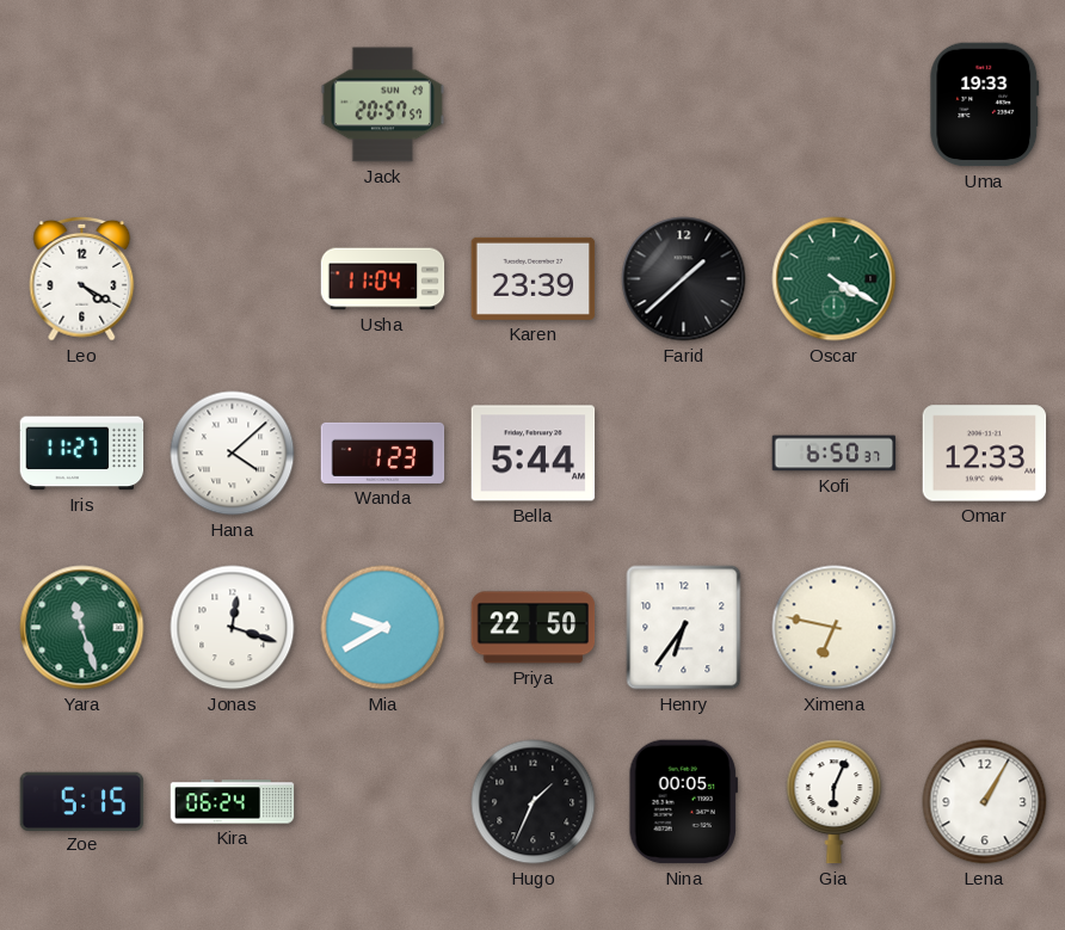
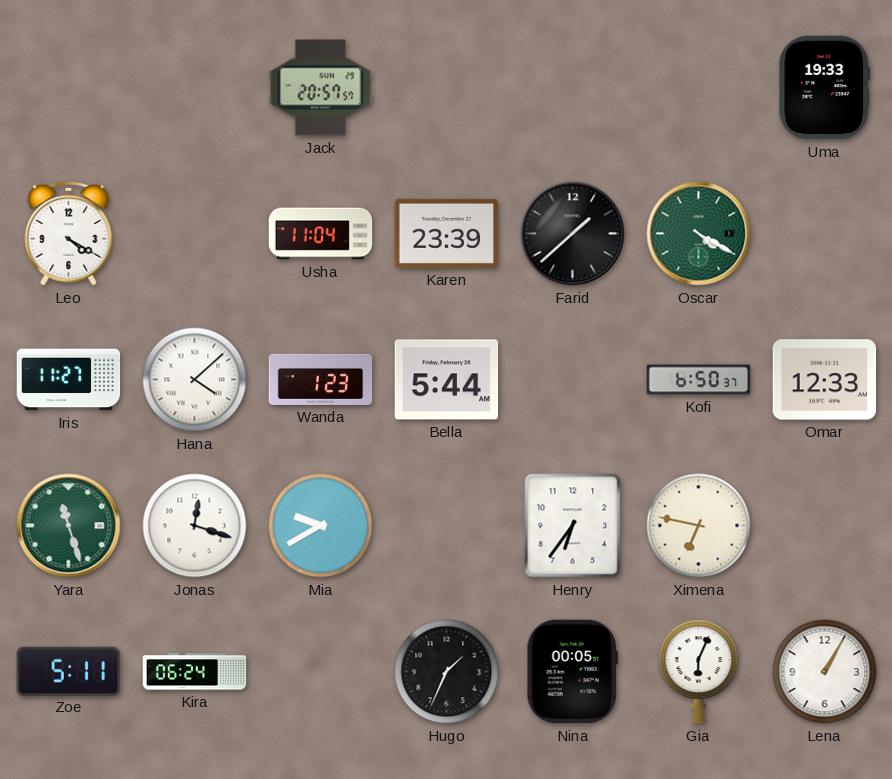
Priya: 22:50 -> none
Zoe: 5:15 -> 5:11
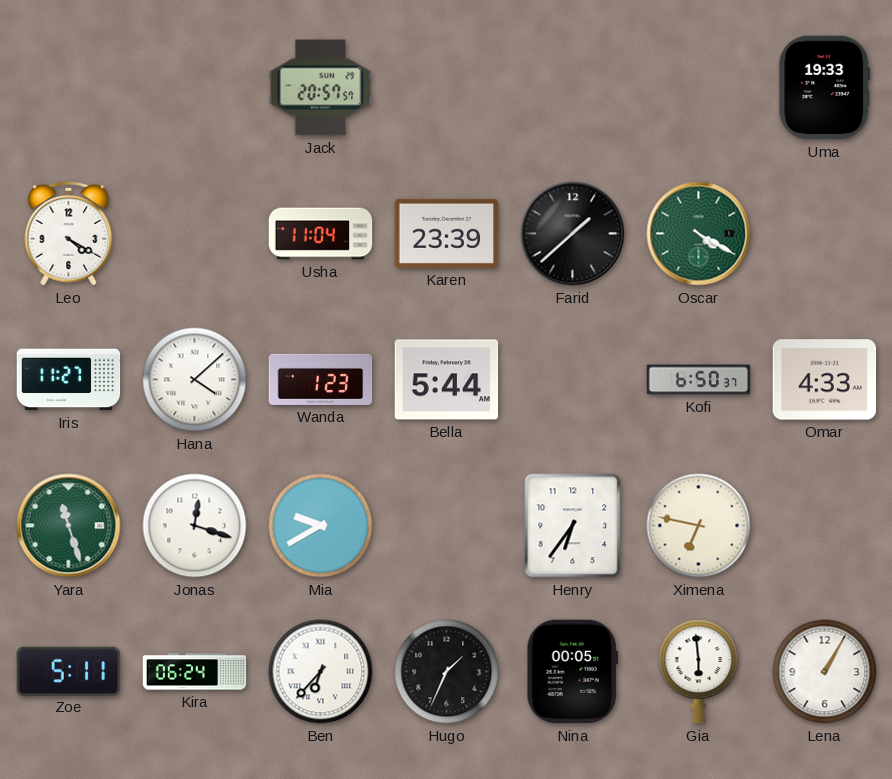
Omar: 12:33 -> 4:33
Ben: none -> 6:37
Gia: 6:04 -> 5:59
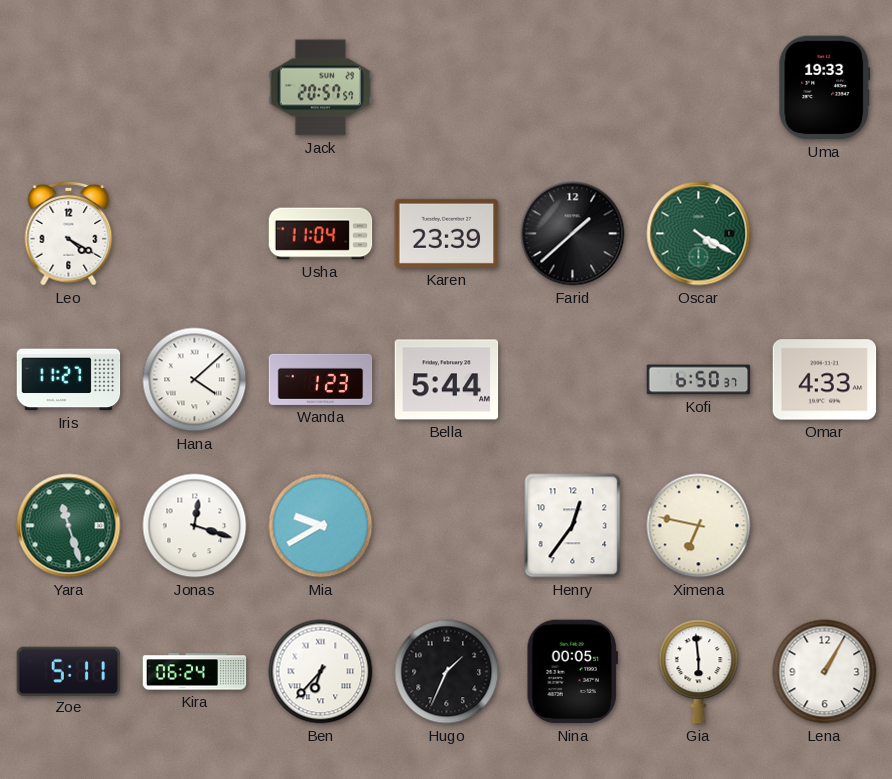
Henry: 6:36 -> 12:36
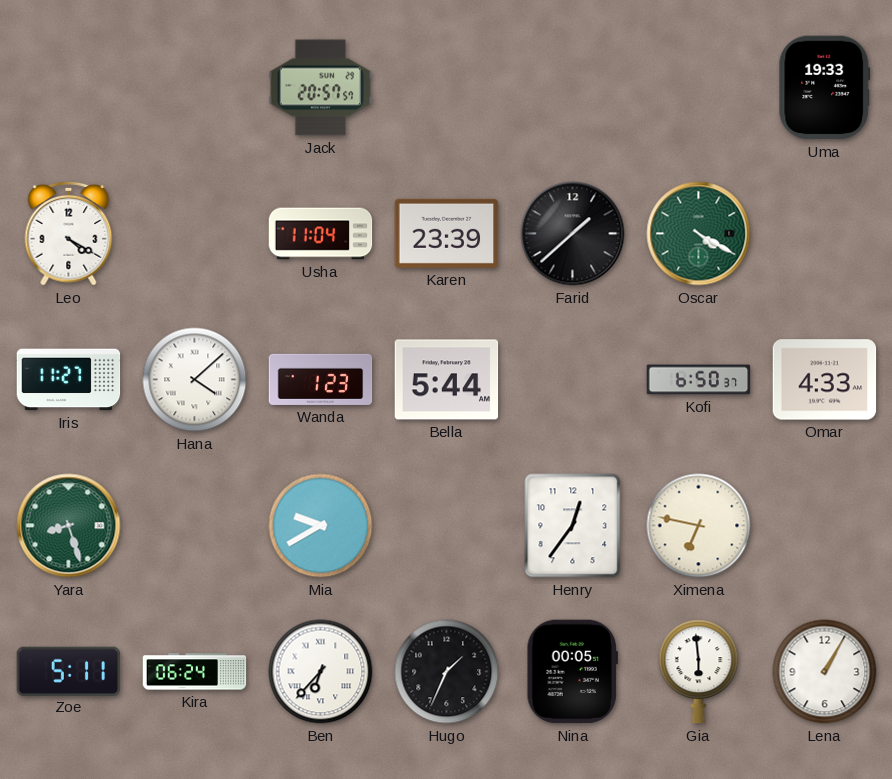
Yara: 11:27 -> 8:27
Jonas: 12:18 -> none
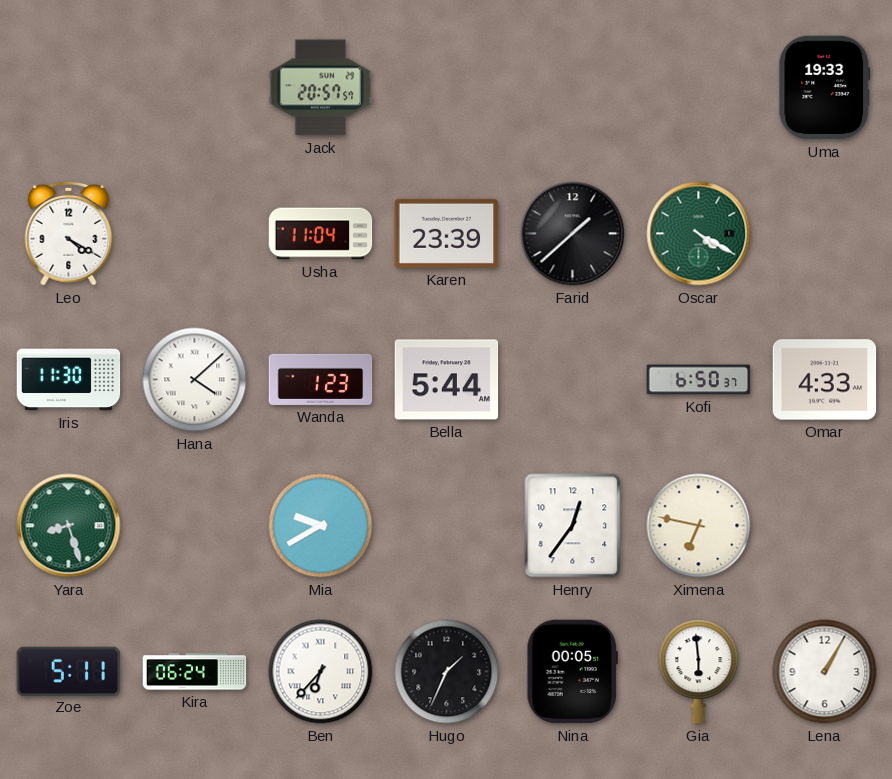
Iris: 11:27 -> 11:30
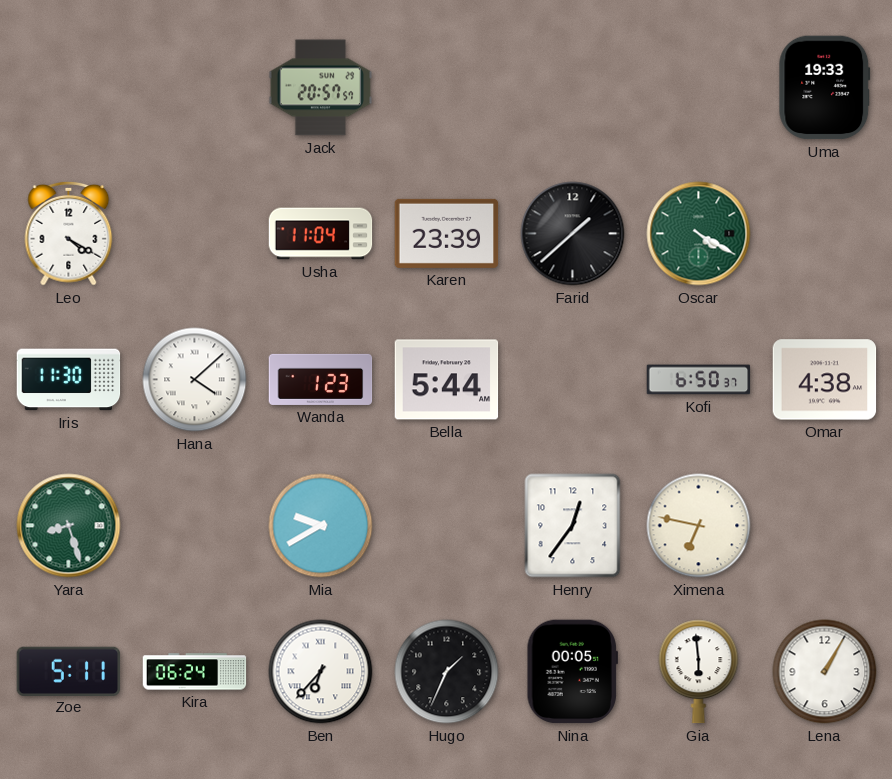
Omar: 4:33 -> 4:38
